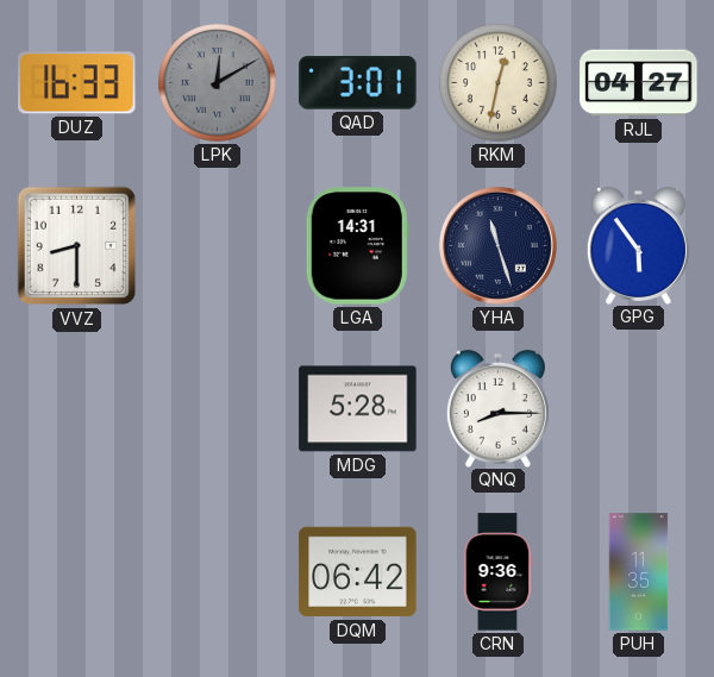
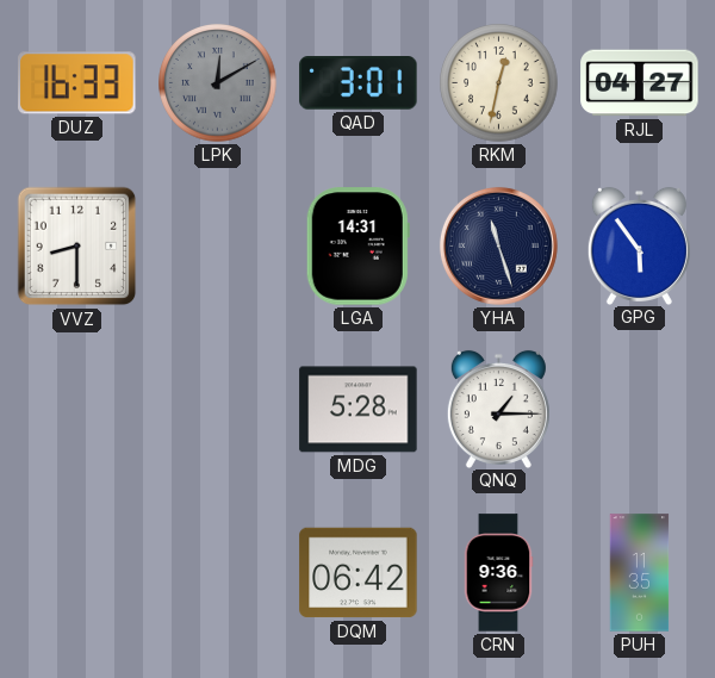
QNQ: 8:15 -> 1:15
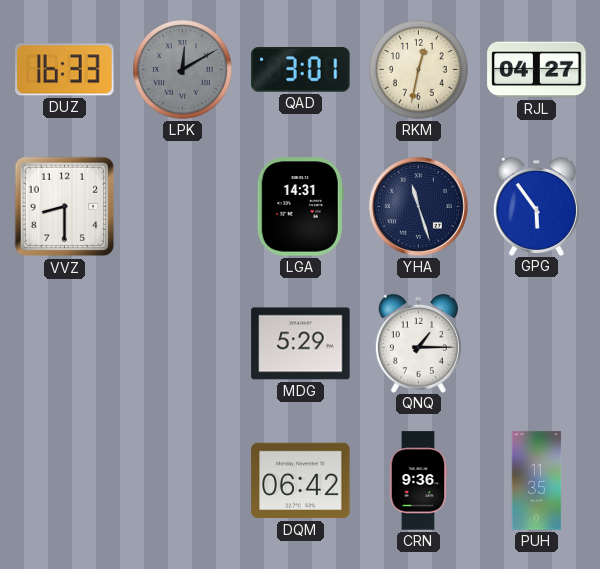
MDG: 5:28 -> 5:29
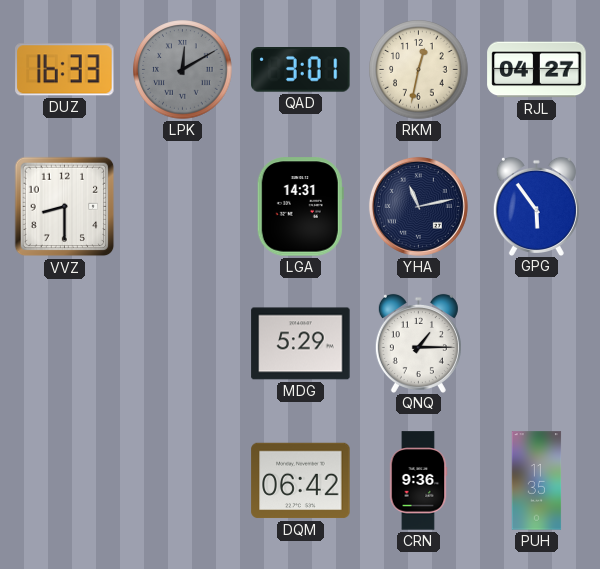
YHA: 11:27 -> 11:13
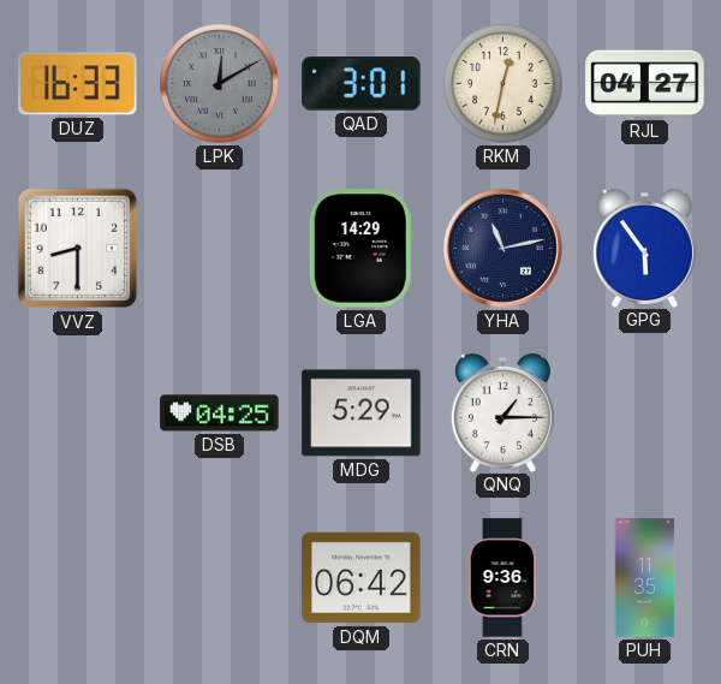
LGA: 14:31 -> 14:29
DSB: none -> 04:25
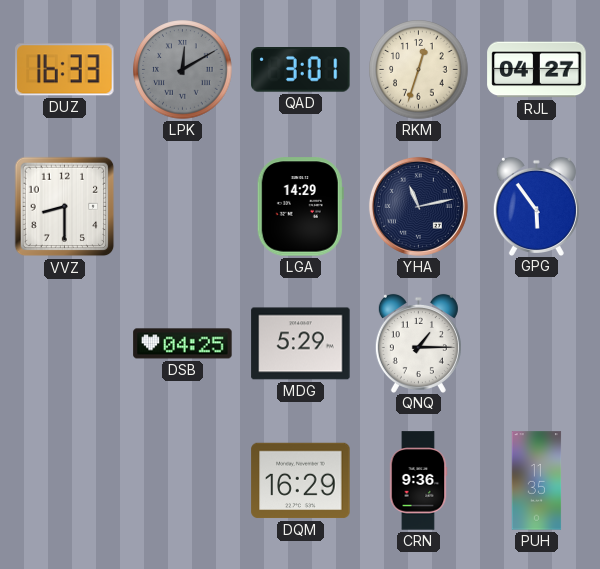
RKM: 12:32 -> 12:33
DQM: 06:42 -> 16:29
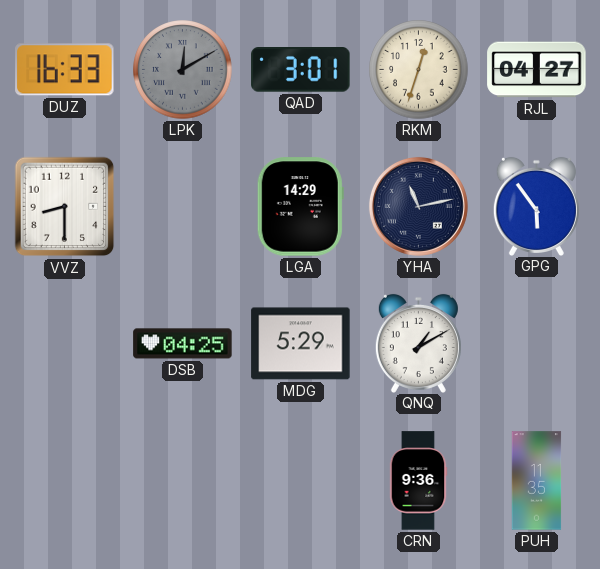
QNQ: 1:15 -> 1:10
DQM: 16:29 -> none
